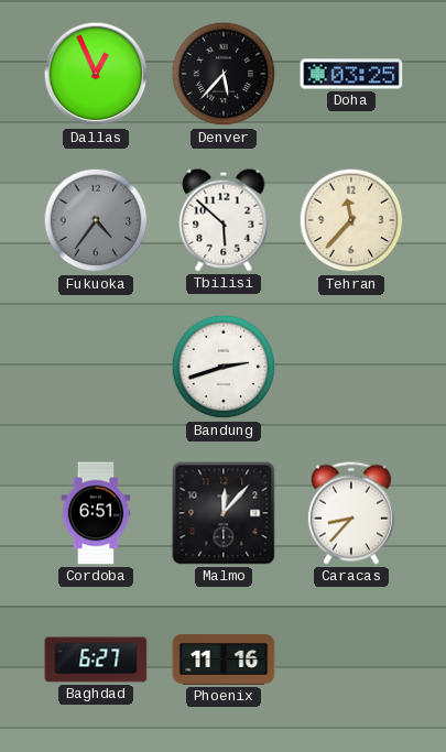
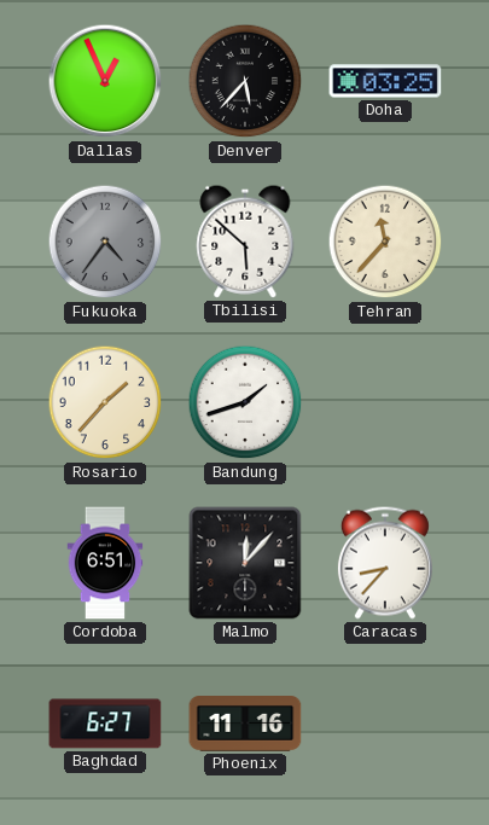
Rosario: none -> 1:37
Bandung: 2:42 -> 1:42
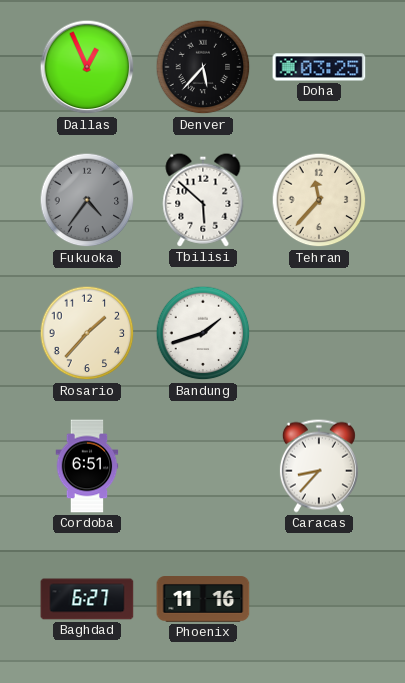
Malmo: 12:07 -> none
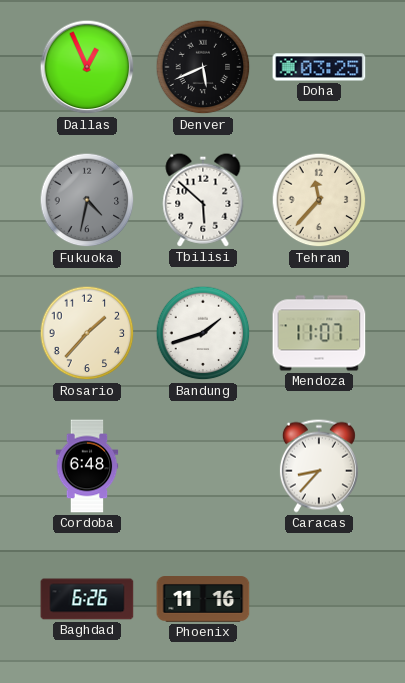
Denver: 5:37 -> 5:41
Fukuoka: 4:36 -> 4:32
Mendoza: none -> 11:07
Cordoba: 6:51 -> 6:48
Baghdad: 6:27 -> 6:26
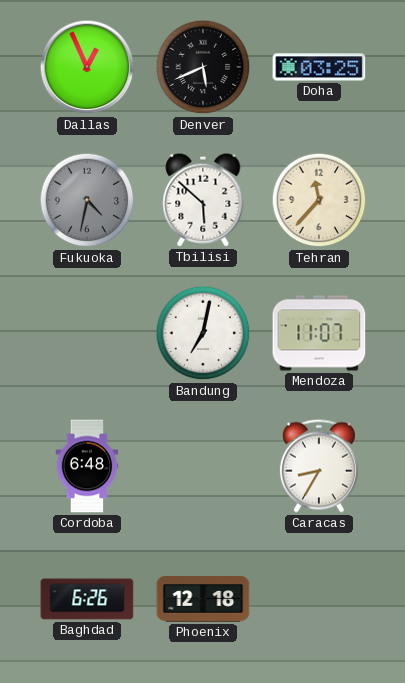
Rosario: 1:37 -> none
Bandung: 1:42 -> 7:02
Caracas: 8:37 -> 8:35
Phoenix: 11:16 -> 12:18
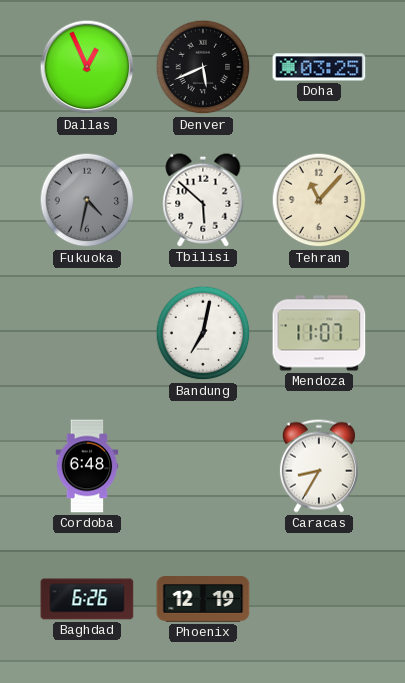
Tehran: 11:37 -> 11:07
Phoenix: 12:18 -> 12:19
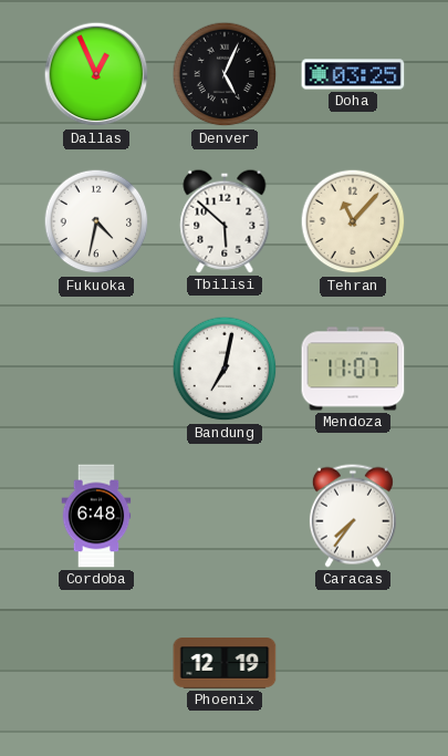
Denver: 5:41 -> 5:04
Fukuoka dial: grey -> white
Caracas: 8:35 -> 7:36
Baghdad: 6:26 -> none
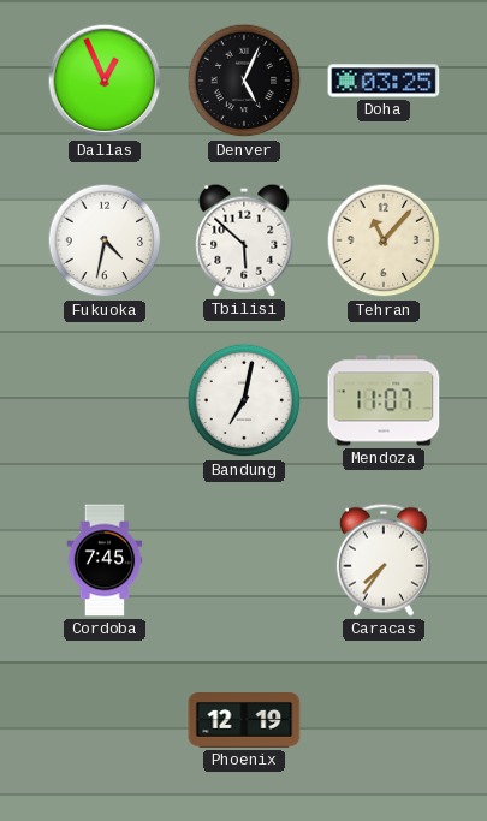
Cordoba: 6:48 -> 7:45
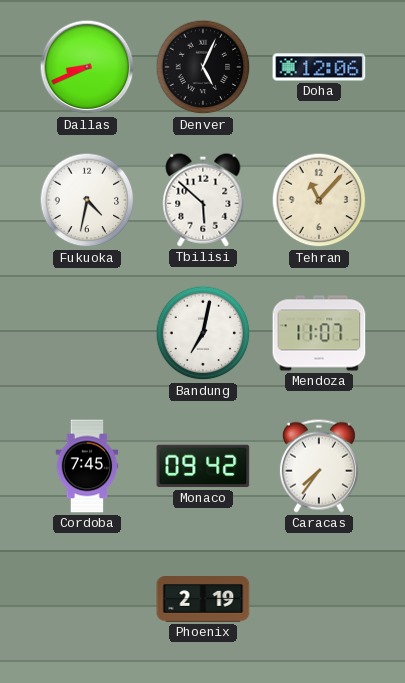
Dallas: 12:56 -> 8:41
Doha: 03:25 -> 12:06
Monaco: none -> 09:42
Phoenix: 12:19 -> 2:19
